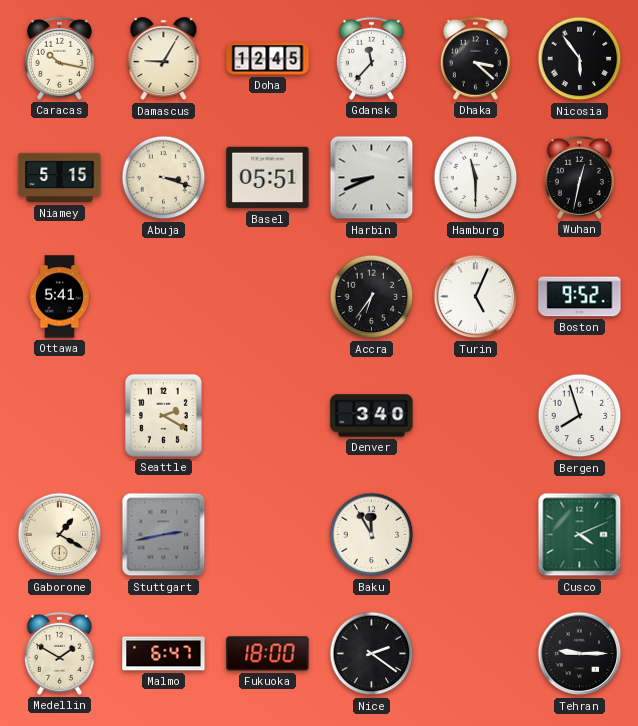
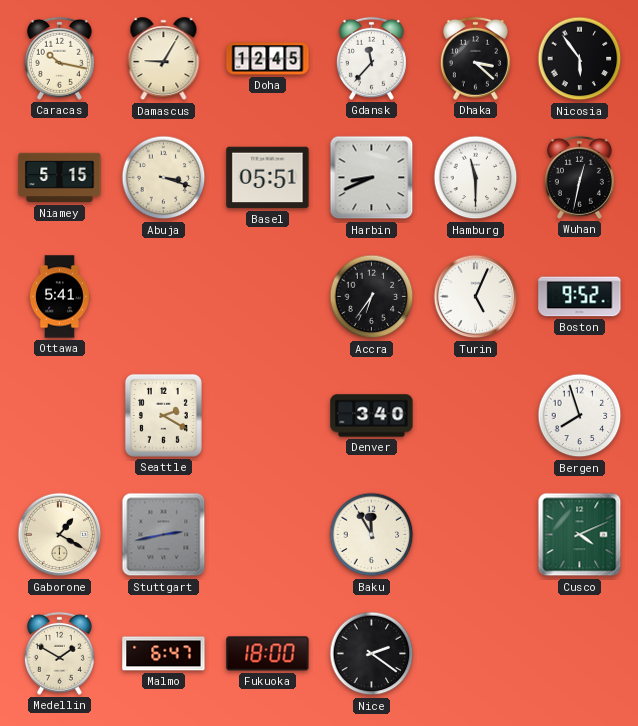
Tehran: 9:15 -> none
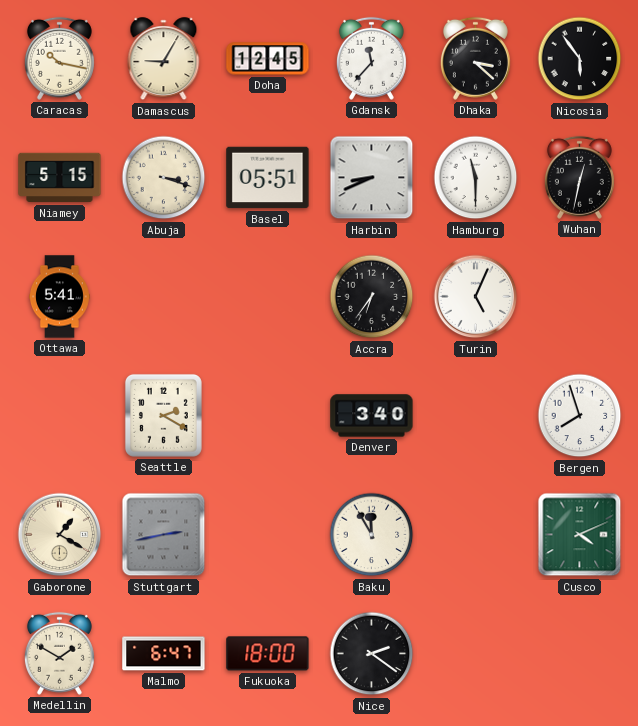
Boston: 9:52 -> none
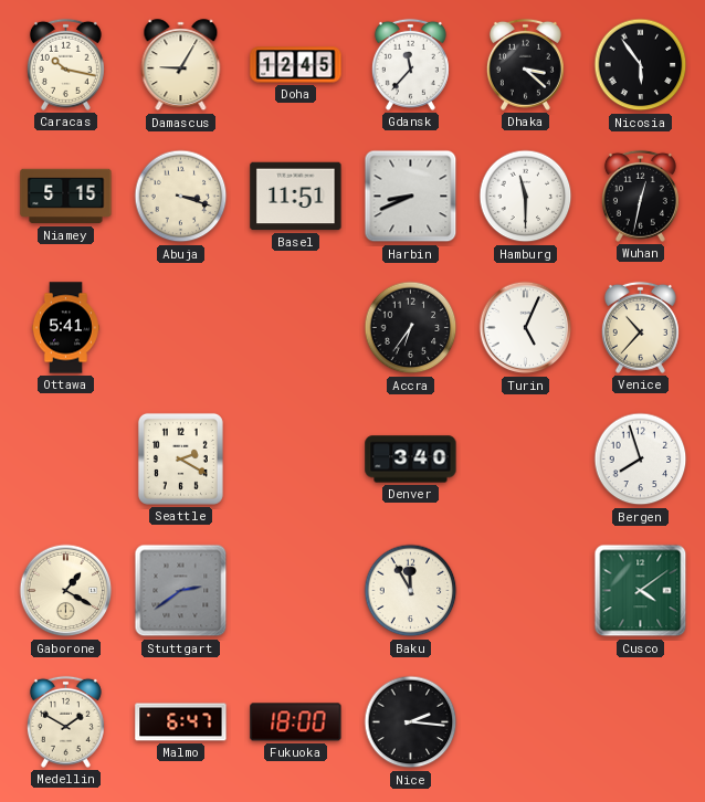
Basel: 05:51 -> 11:51
Venice: none -> 10:37
Stuttgart: 2:43 -> 2:39
Cusco: 4:11 -> 4:09
Nice: 2:21 -> 2:16
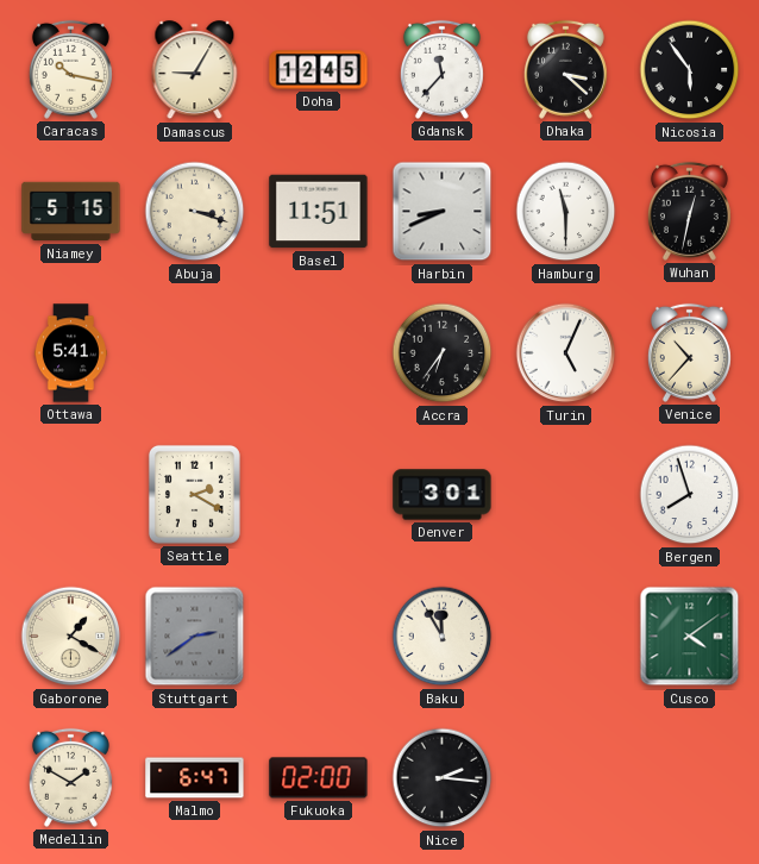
Denver: 3:40 -> 3:01
Fukuoka: 18:00 -> 02:00
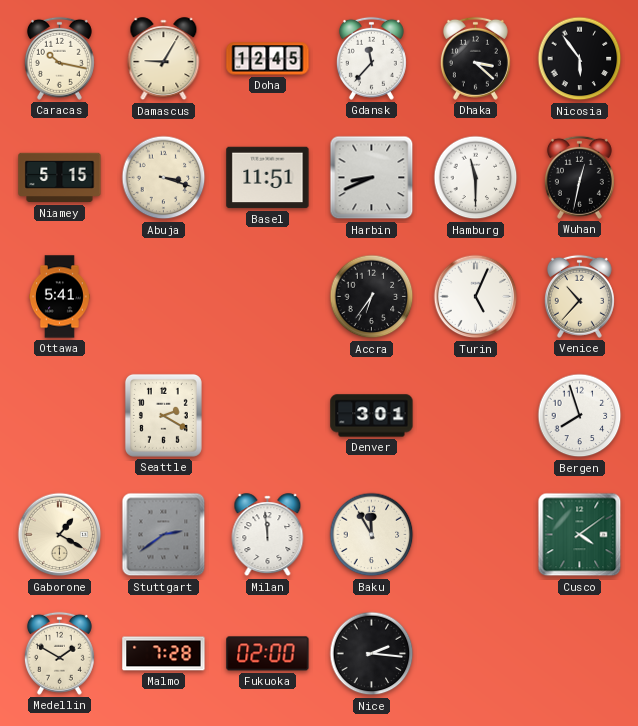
Milan: none -> 11:59
Malmo: 6:47 -> 7:28
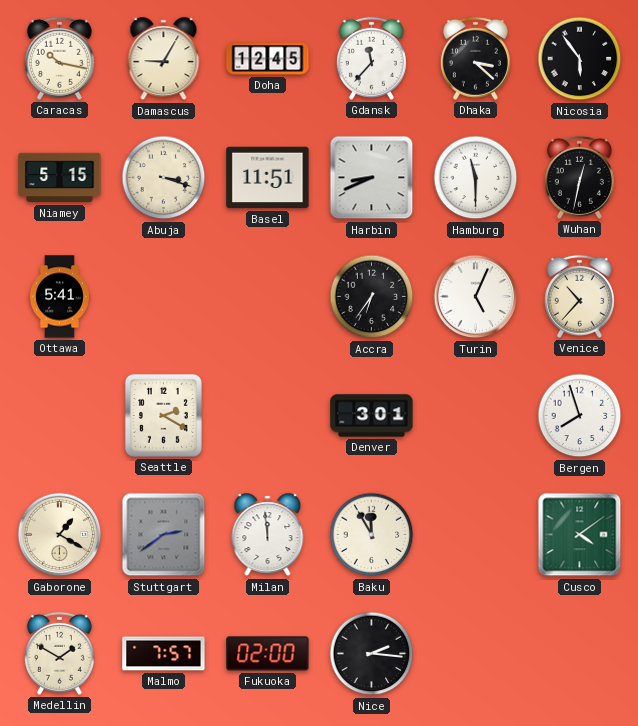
Malmo: 7:28 -> 7:57
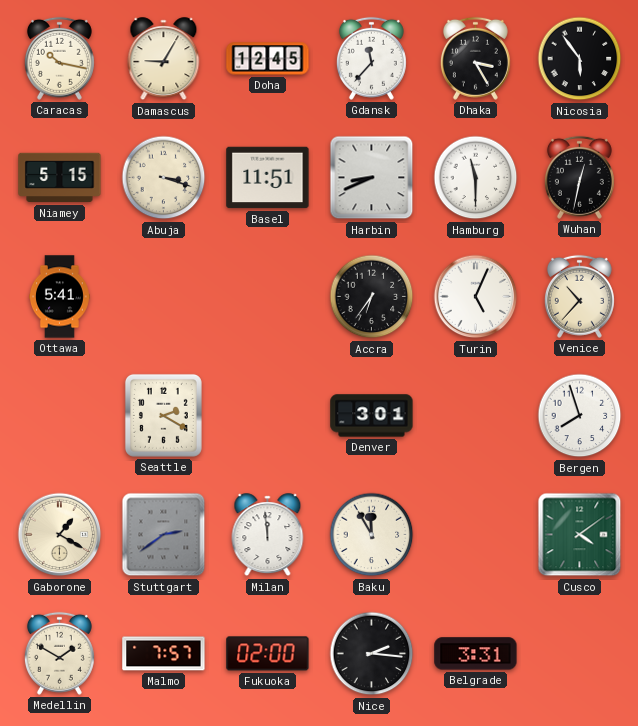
Dhaka: 3:22 -> 3:25
Belgrade: none -> 3:31
